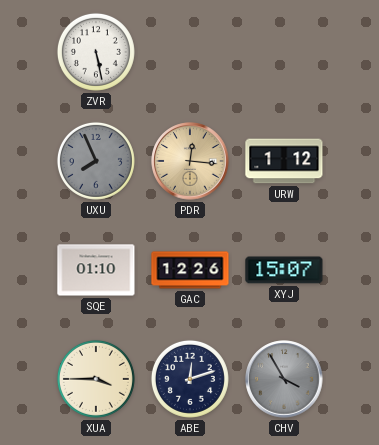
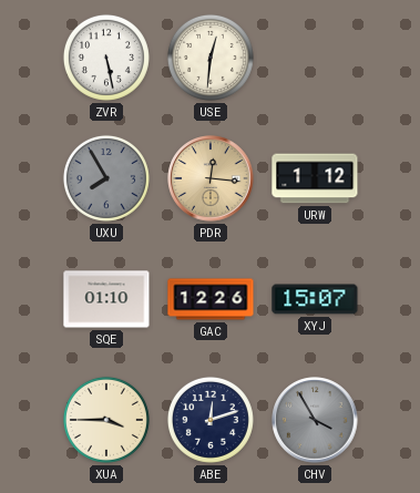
USE: none -> 12:31
UXU: 7:56 -> 7:55
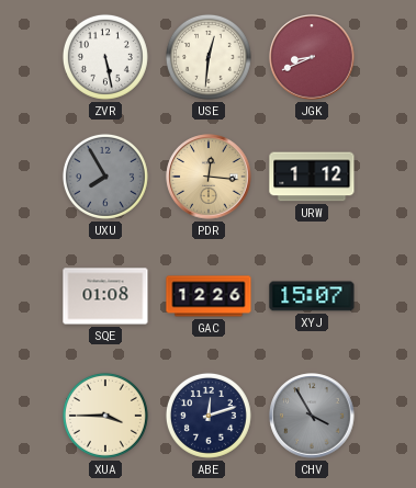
JGK: none -> 8:41
SQE: 01:10 -> 01:08
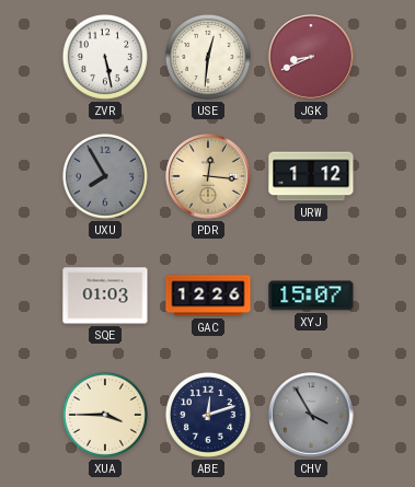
SQE: 01:08 -> 01:03
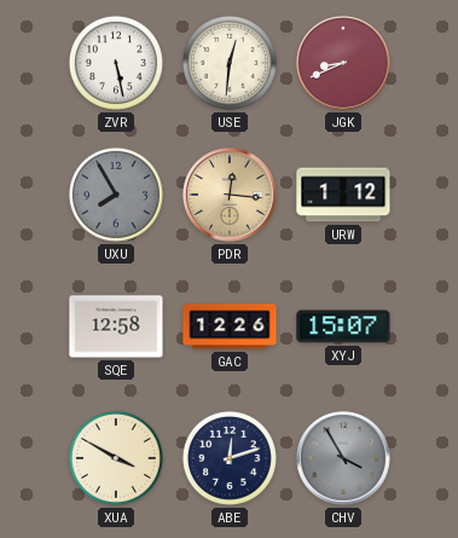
SQE: 01:03 -> 12:58
XUA: 3:45 -> 3:50
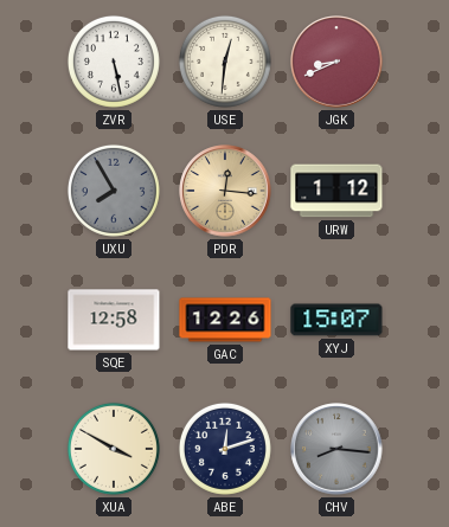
CHV: 3:55 -> 8:16
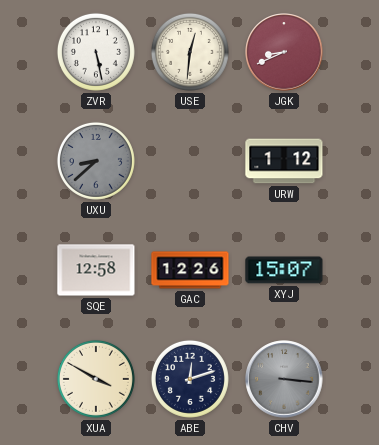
UXU: 7:55 -> 8:38
PDR: 12:16 -> none
CHV: 8:16 -> 3:16
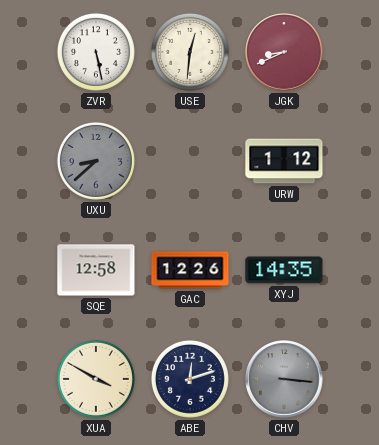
XYJ: 15:07 -> 14:35
